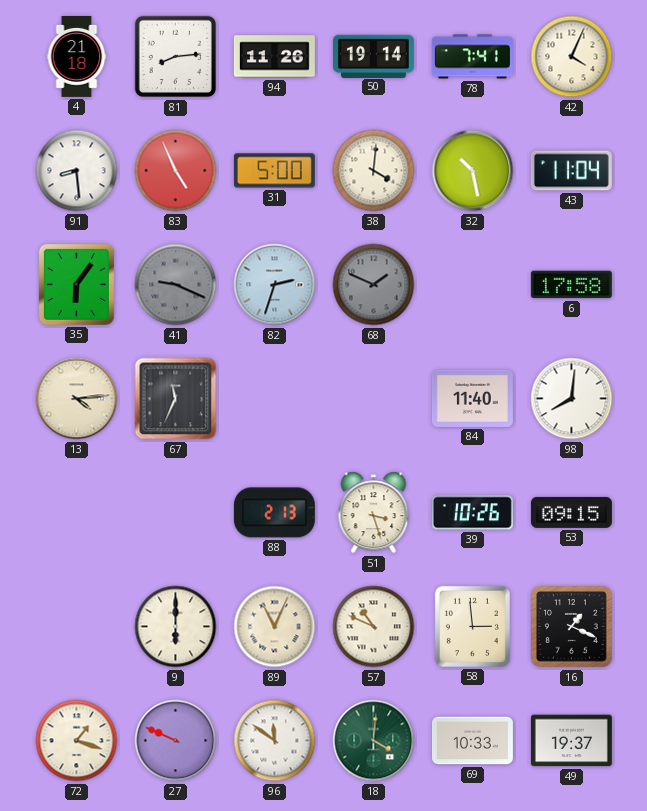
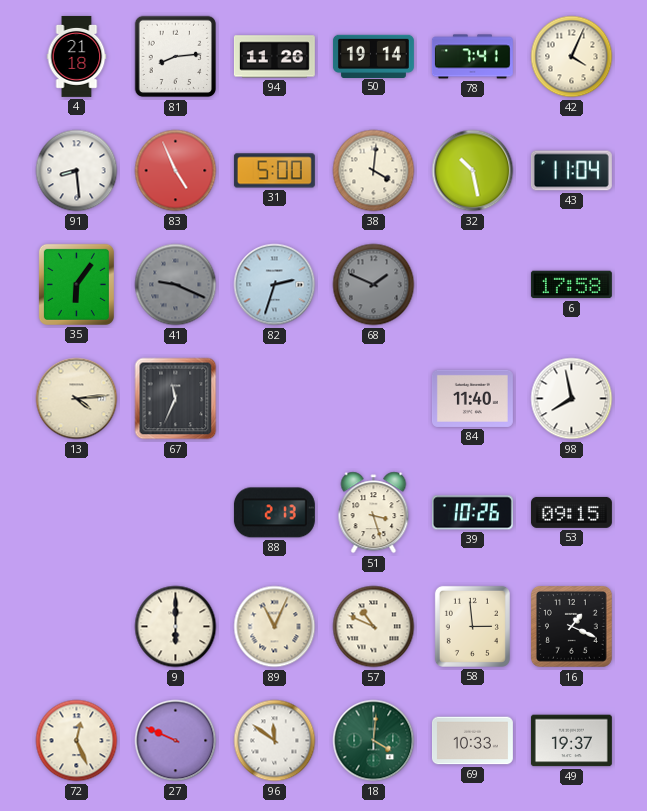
98: 8:01 -> 7:58
72: 1:18 -> 12:26
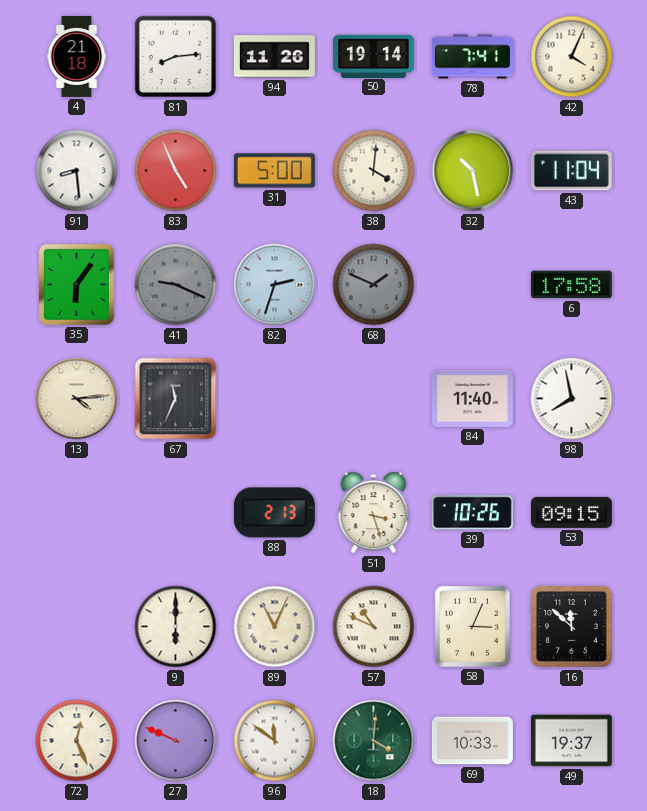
58: 2:59 -> 3:04
16: 1:19 -> 11:52
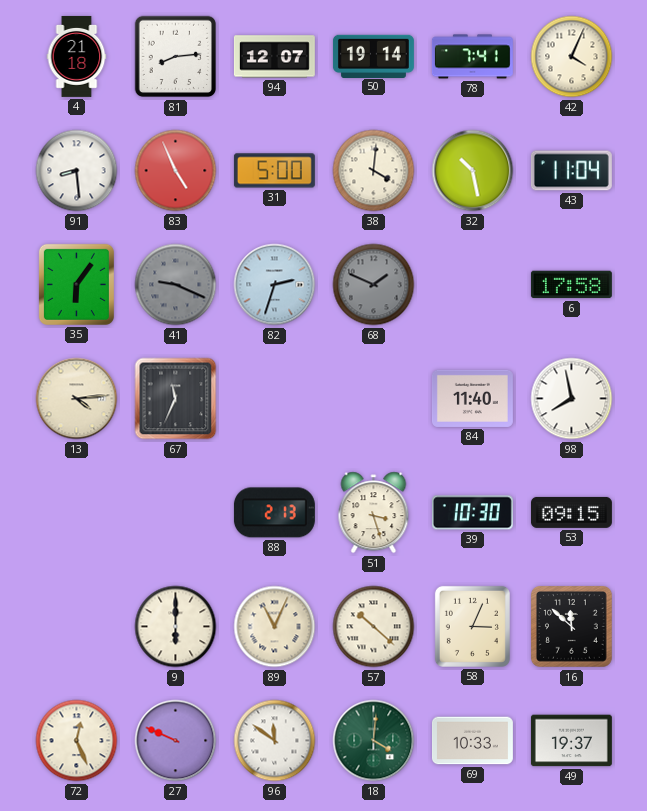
94: 11:26 -> 12:07
39: 10:26 -> 10:30
57: 10:49 -> 10:22
